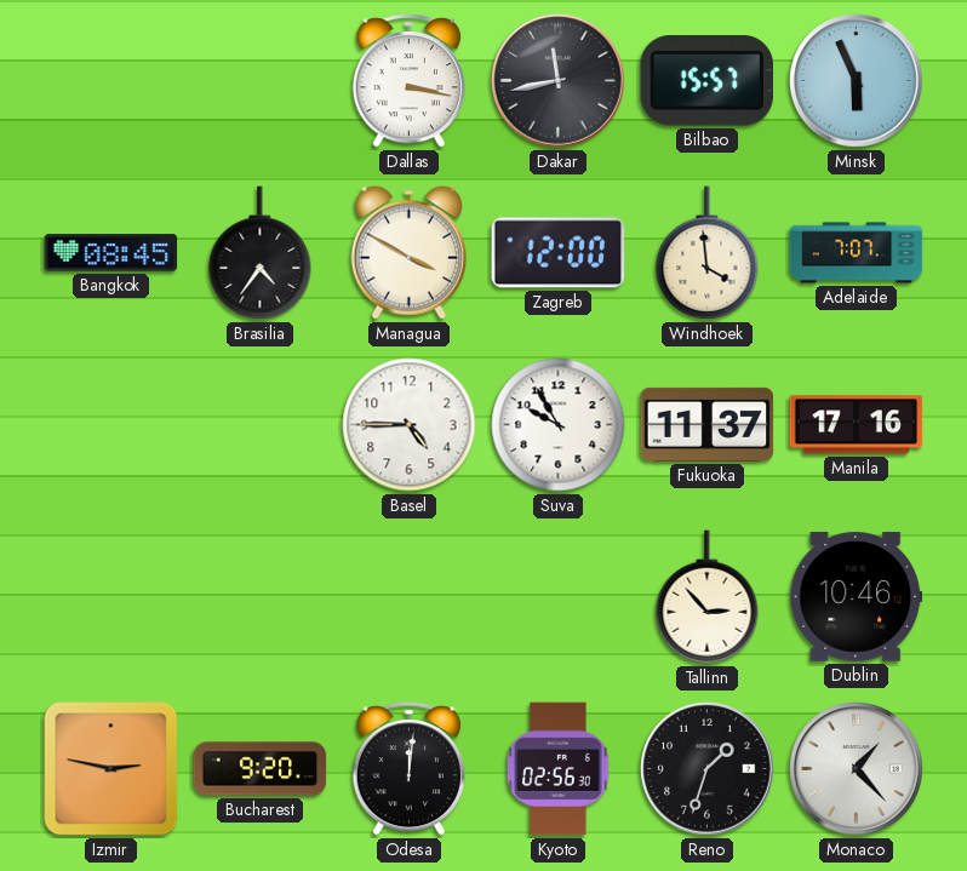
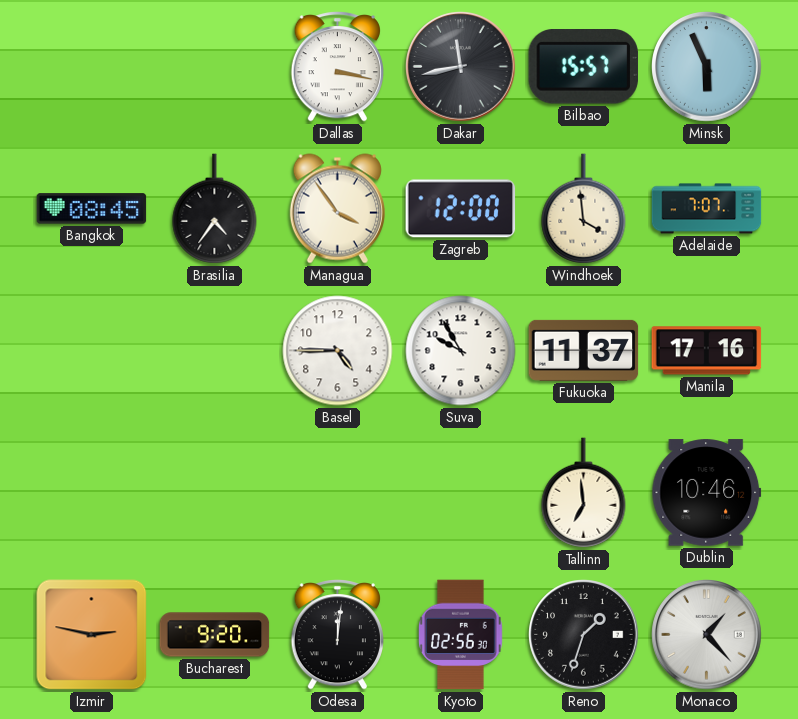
Managua: 3:50 -> 3:54
Tallinn: 2:53 -> 6:59
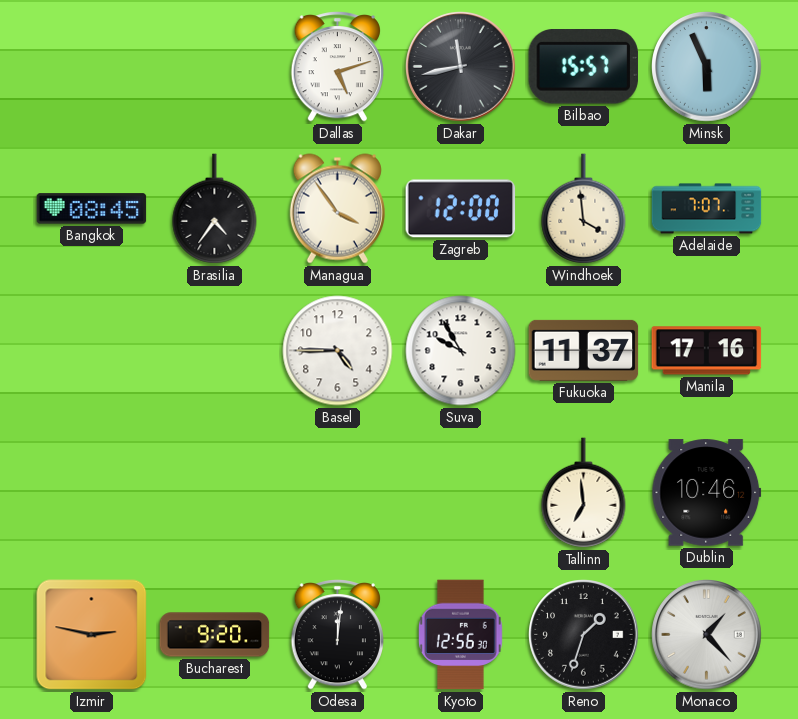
Dallas: 3:17 -> 5:12
Kyoto: 02:56 -> 12:56
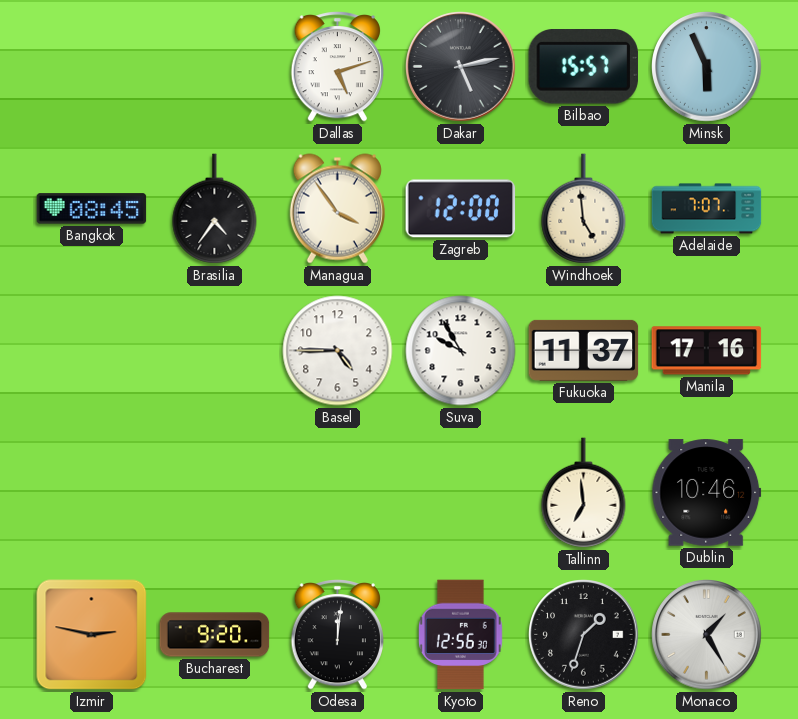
Dakar: 11:43 -> 5:13
Windhoek: 3:59 -> 4:59
Monaco: 1:23 -> 1:25
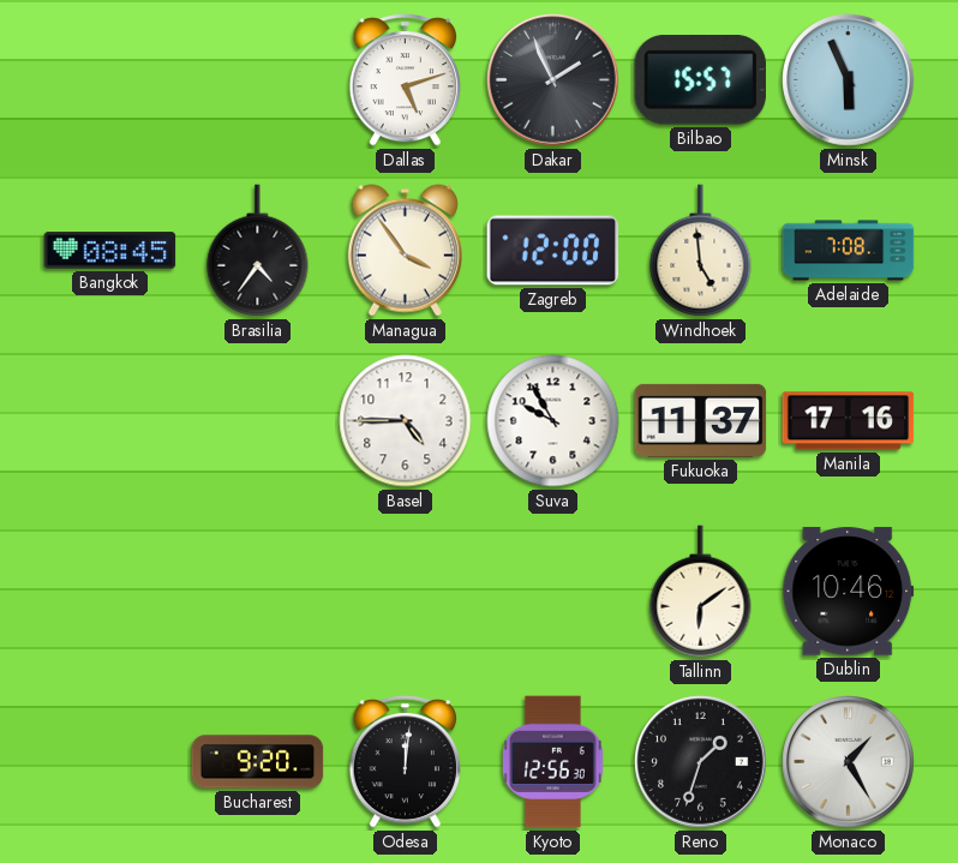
Dakar: 5:13 -> 1:56
Adelaide: 7:07 -> 7:08
Tallinn: 6:59 -> 6:09
Izmir: 2:47 -> none
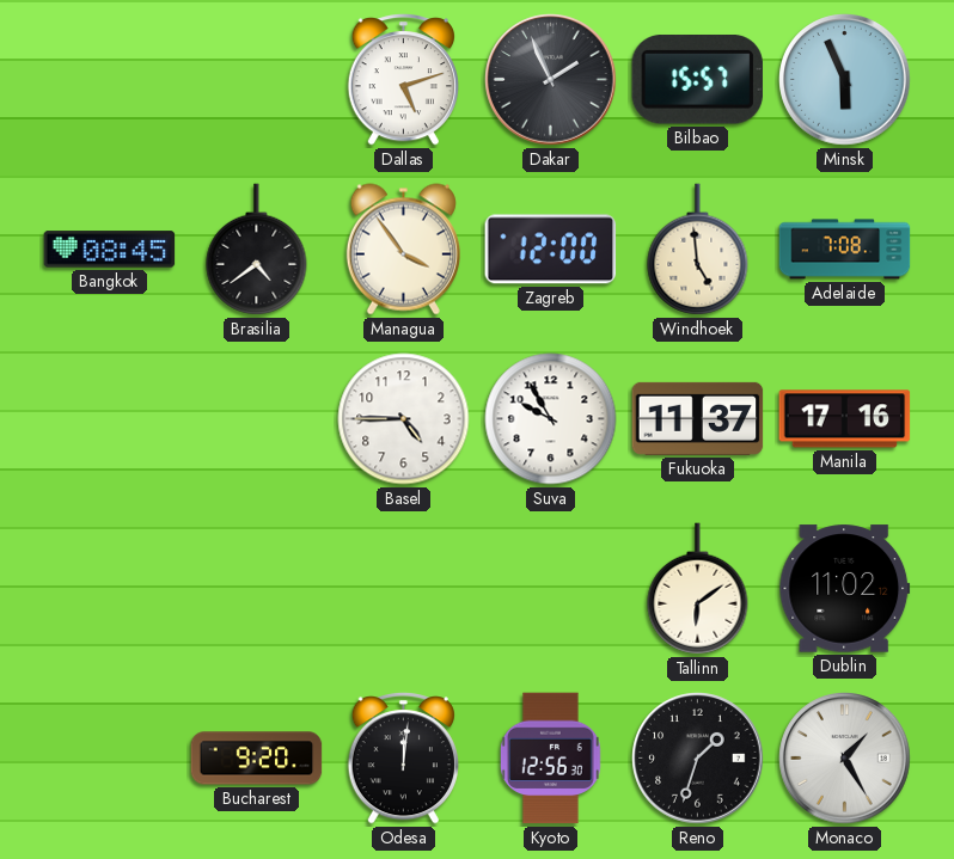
Brasilia: 4:36 -> 4:39
Dublin: 10:46 -> 11:02
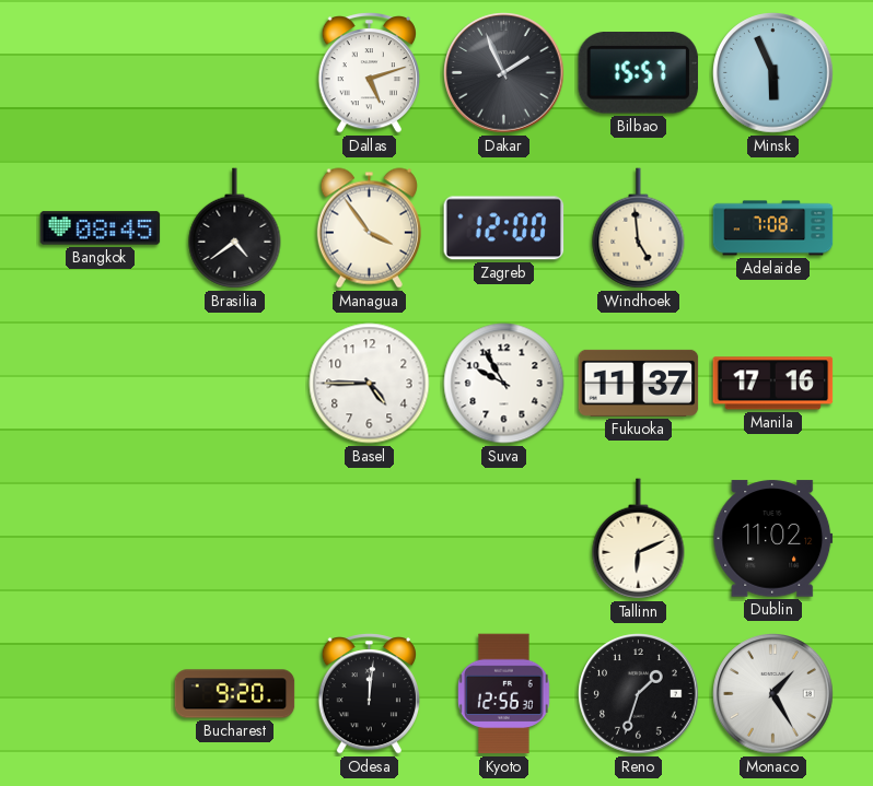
Tallinn: 6:09 -> 6:11
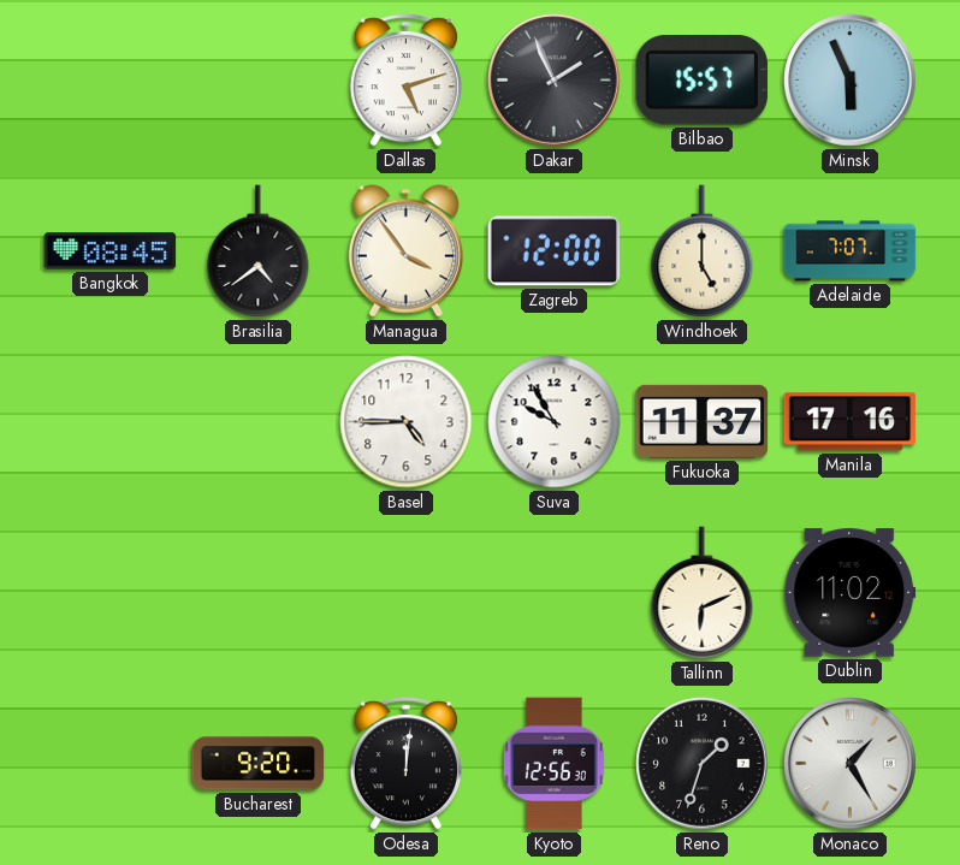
Windhoek: 4:59 -> 5:00
Adelaide: 7:08 -> 7:07
